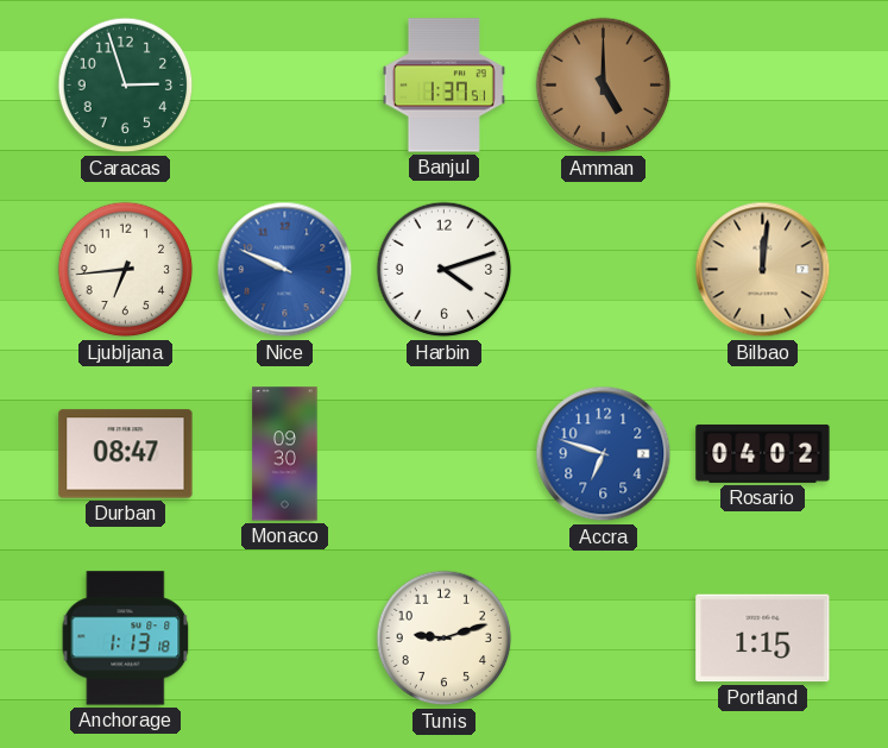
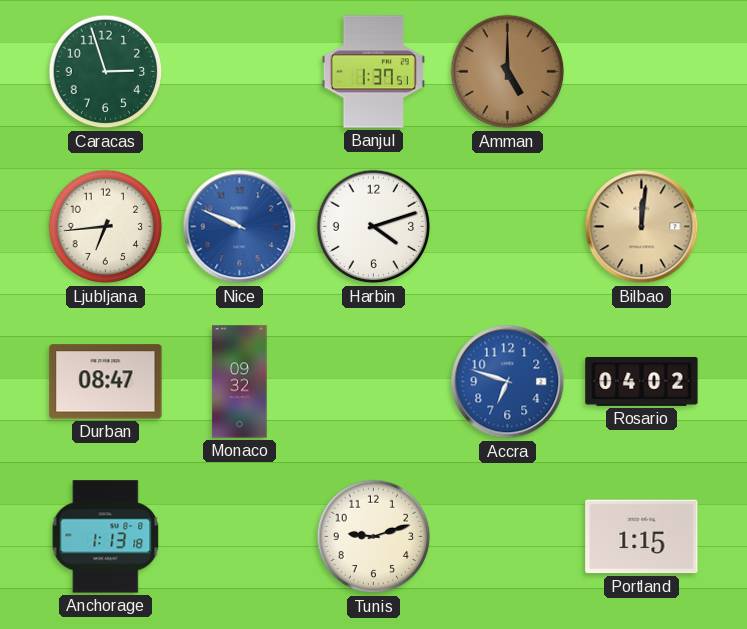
Monaco: 09:30 -> 09:32
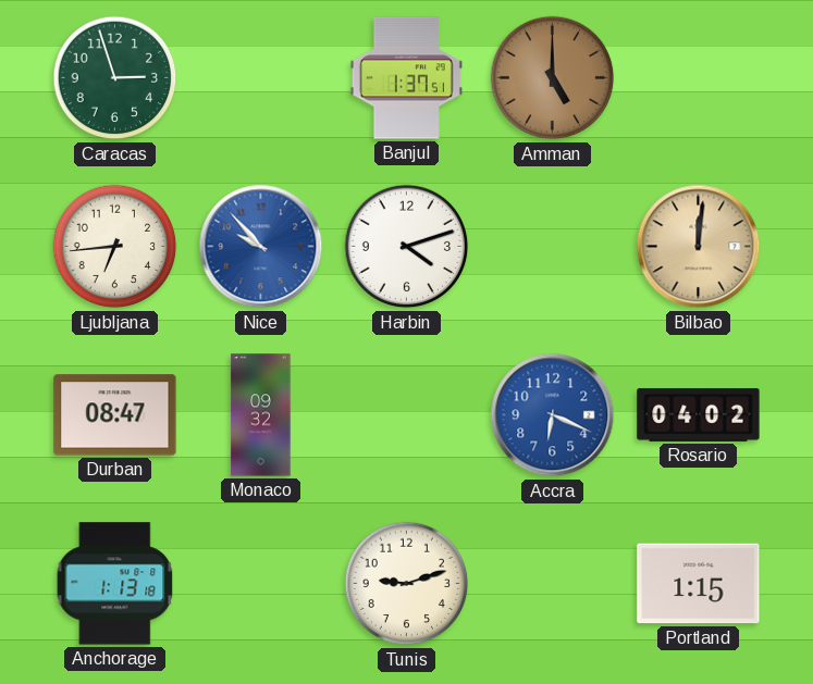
Nice: 9:49 -> 9:53
Accra: 6:48 -> 6:19
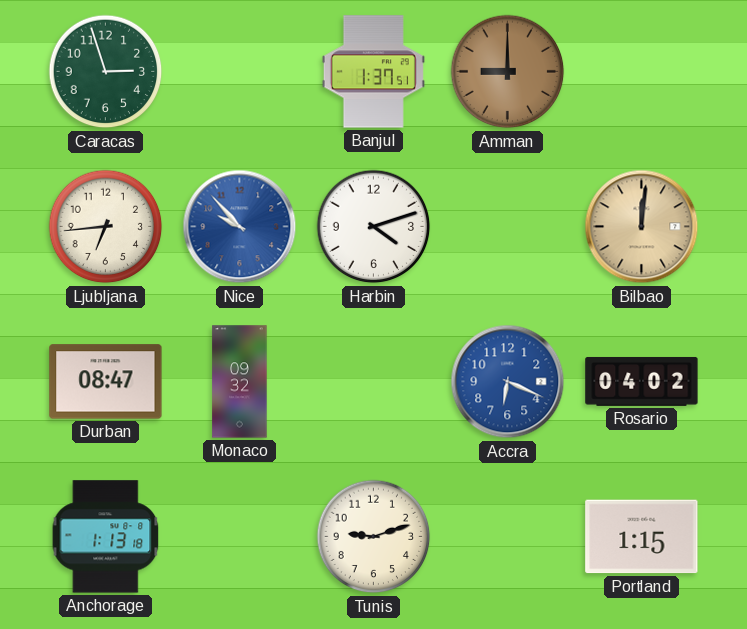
Amman: 5:00 -> 9:00
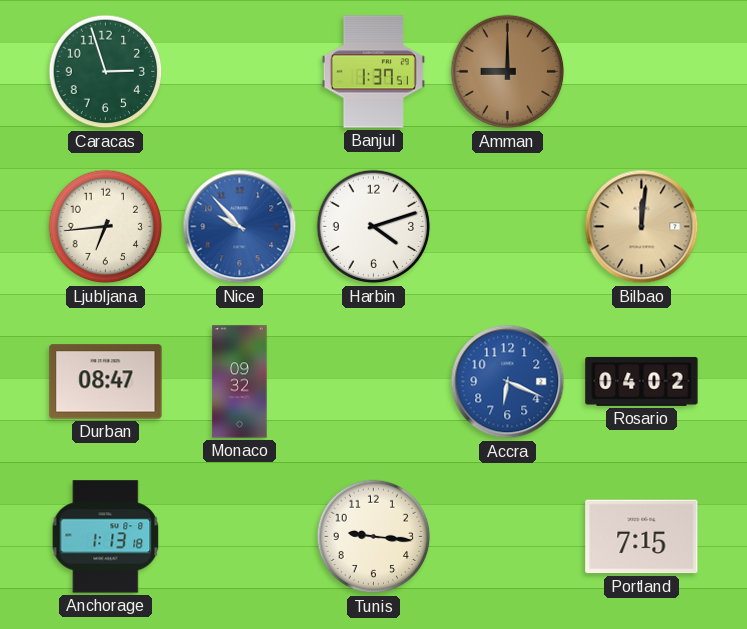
Tunis: 9:12 -> 9:16
Portland: 1:15 -> 7:15
